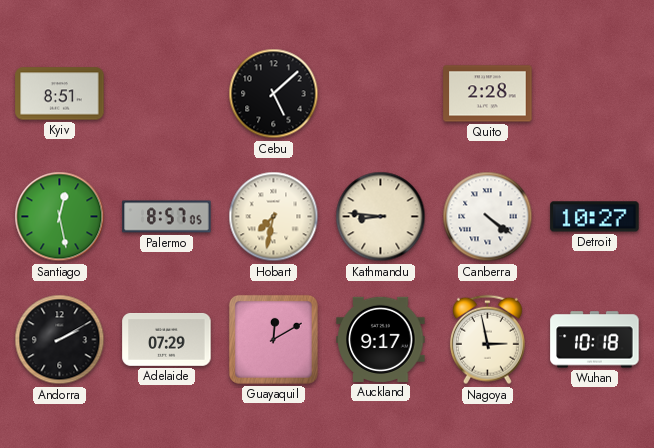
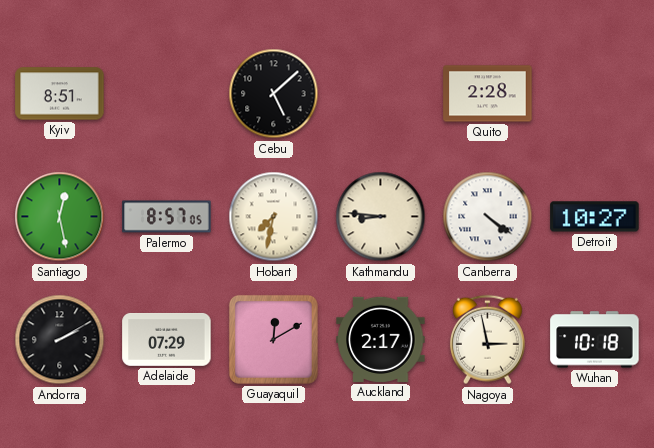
Auckland: 9:17 -> 2:17
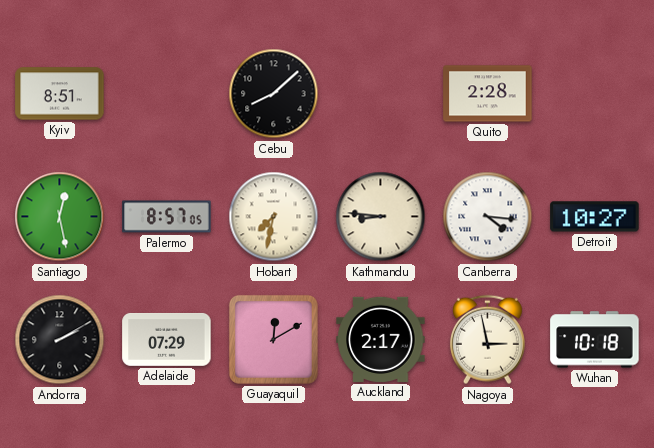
Cebu: 5:08 -> 8:08
Canberra: 4:21 -> 4:16
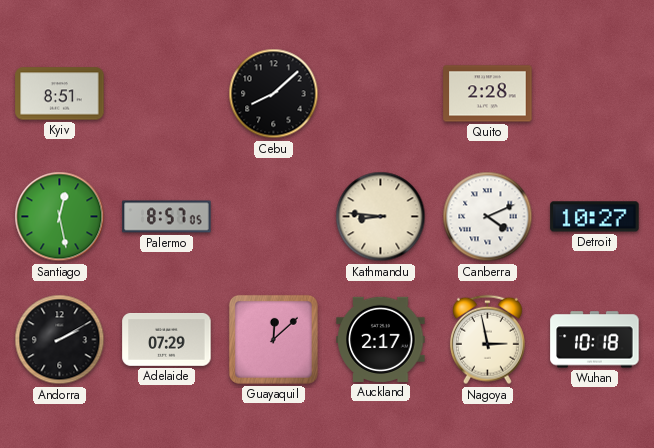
Hobart: 7:32 -> none
Canberra: 4:16 -> 4:11
Guayaquil: 12:10 -> 12:08
